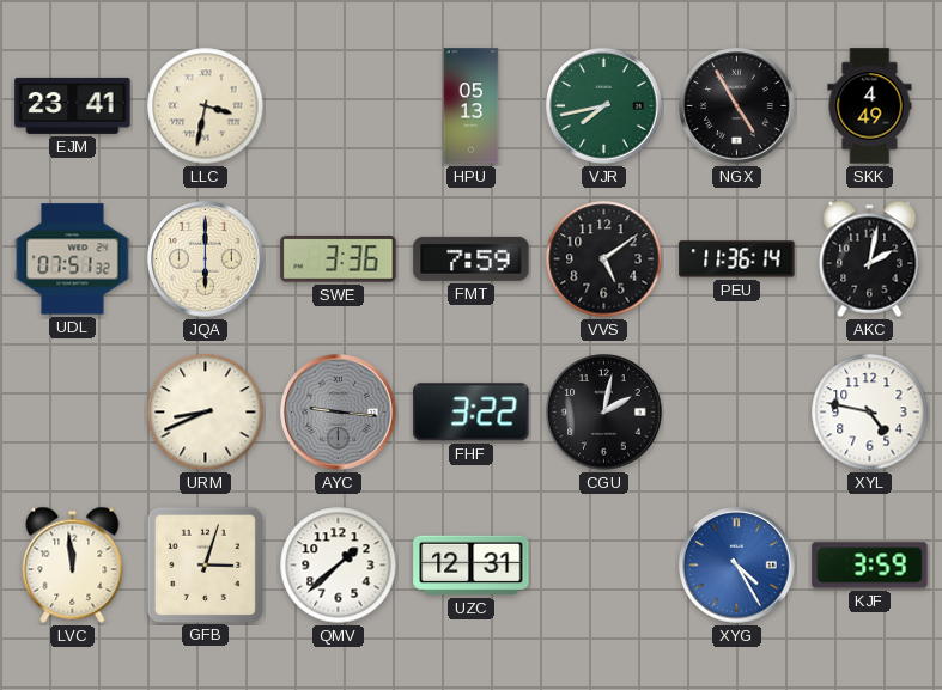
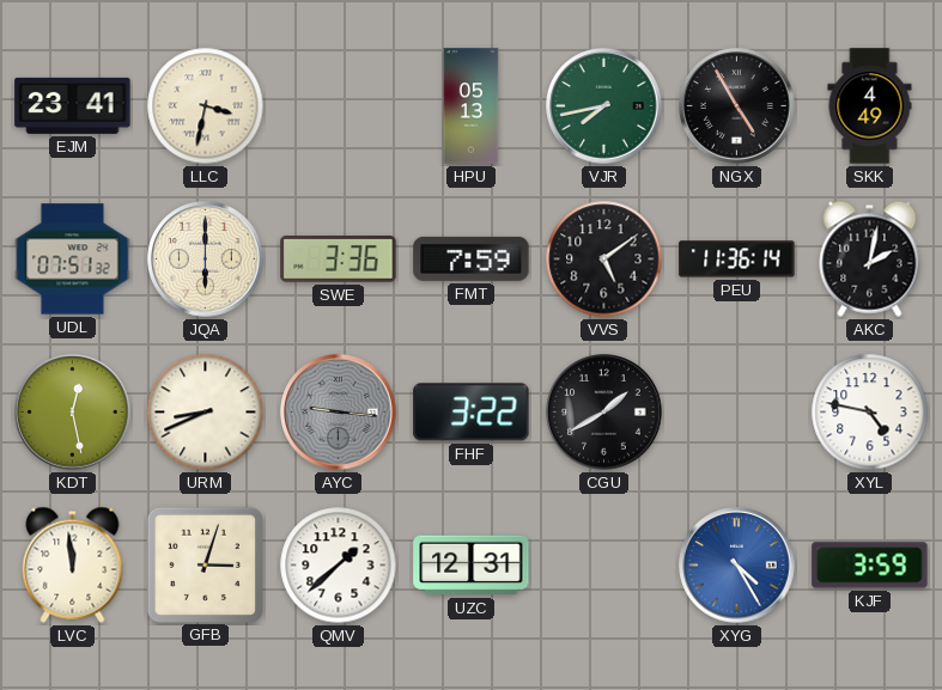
KDT: none -> 12:28
CGU: 2:02 -> 1:40
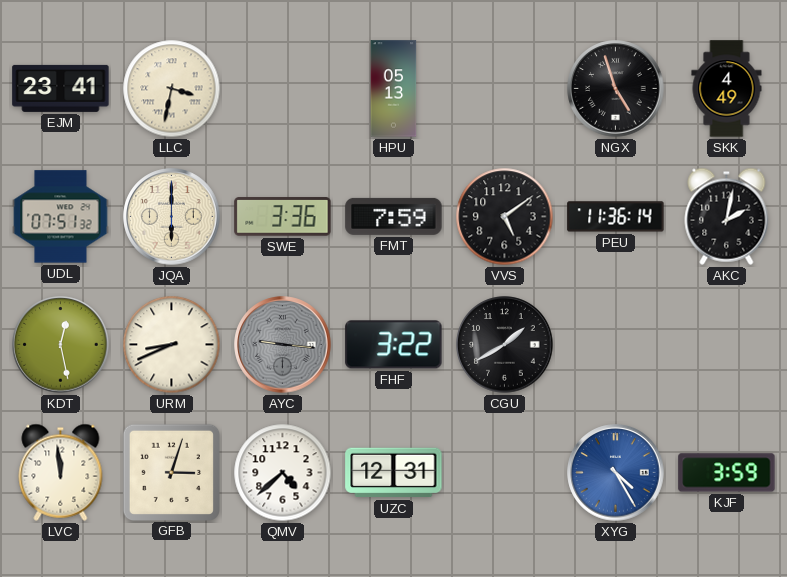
VJR: 7:43 -> none
NGX: 4:55 -> 4:57
XYL: 4:47 -> none
QMV: 1:38 -> 4:38
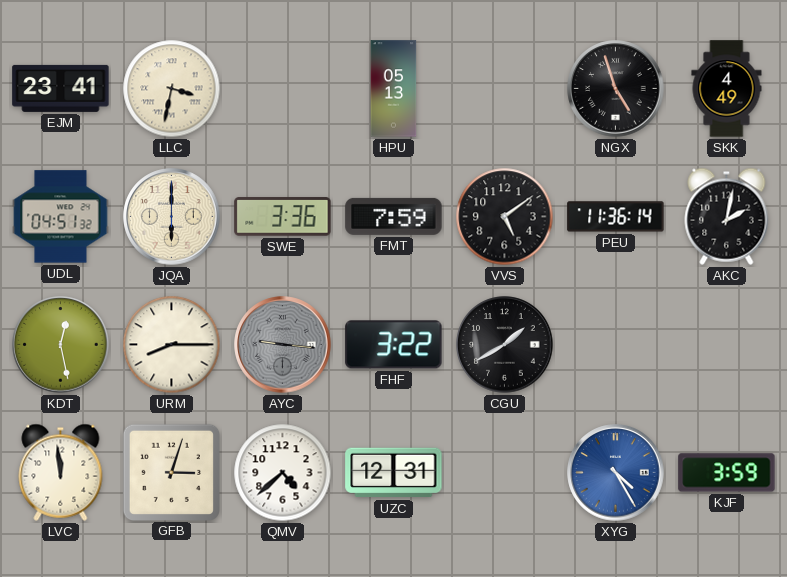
UDL: 07:51 -> 04:51
URM: 8:41 -> 8:15
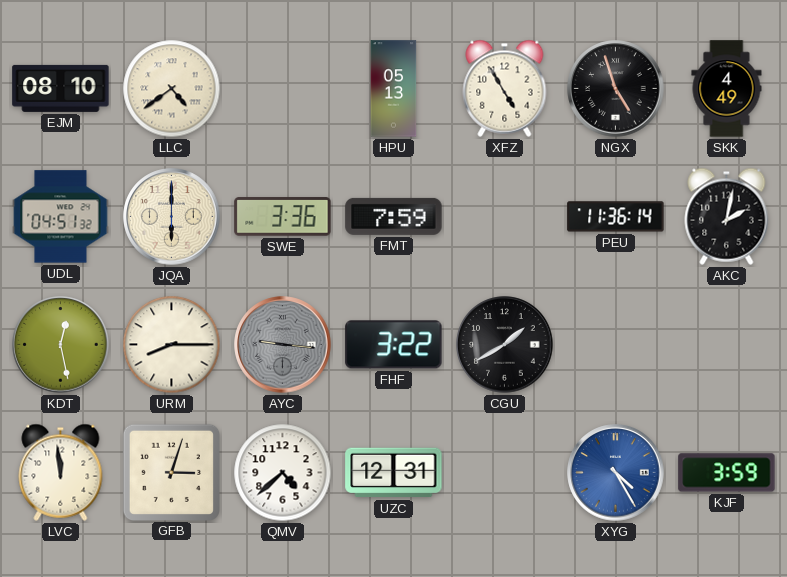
EJM: 23:41 -> 08:10
LLC: 3:32 -> 4:39
XFZ: none -> 4:55
VVS: 5:09 -> none
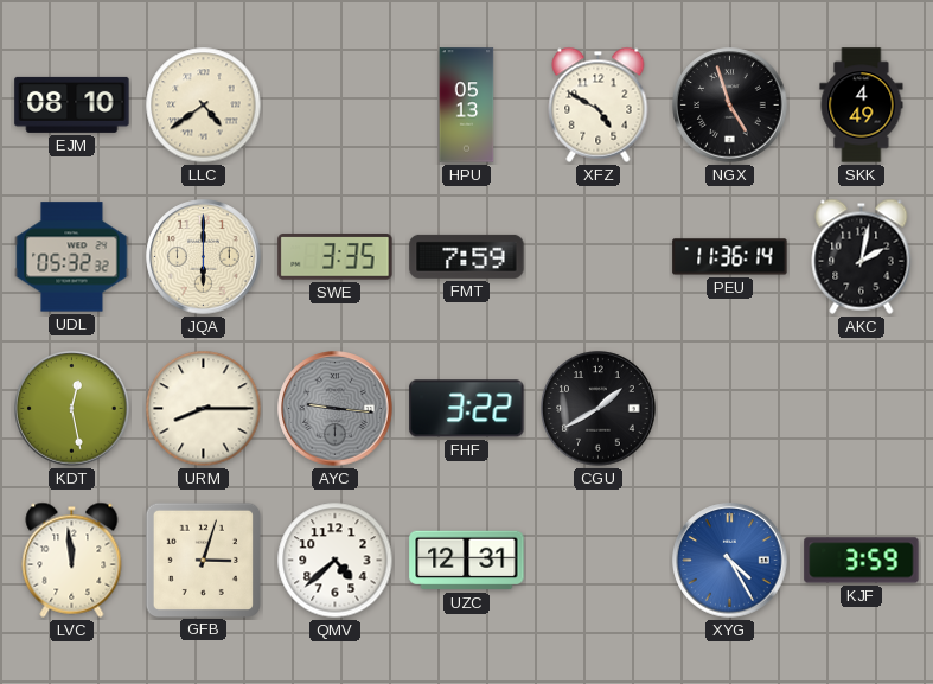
XFZ: 4:55 -> 4:50
UDL: 04:51 -> 05:32
SWE: 3:36 -> 3:35
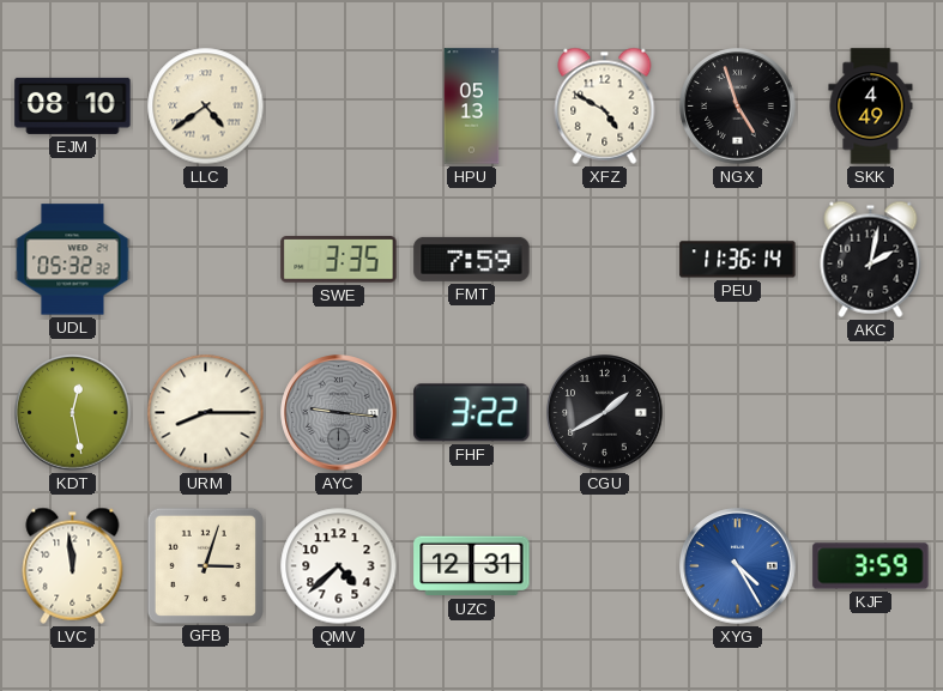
JQA: 6:00 -> none
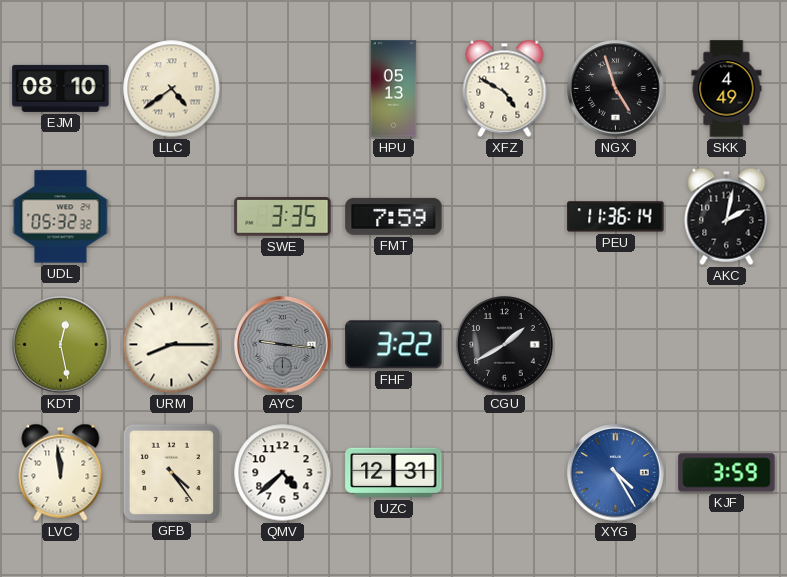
GFB: 3:03 -> 4:24
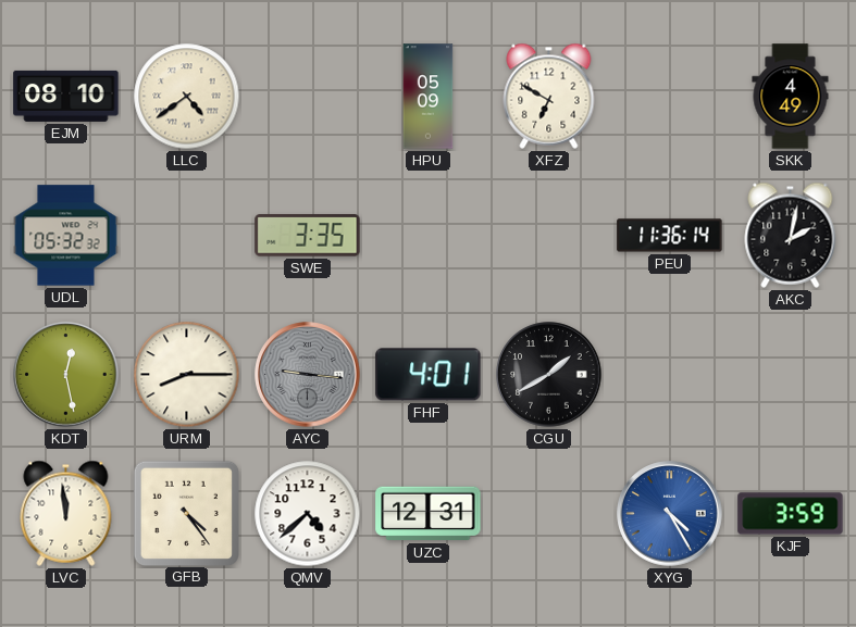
HPU: 05:13 -> 05:09
XFZ: 4:50 -> 6:50
NGX: 4:57 -> none
FMT: 7:59 -> none
FHF: 3:22 -> 4:01
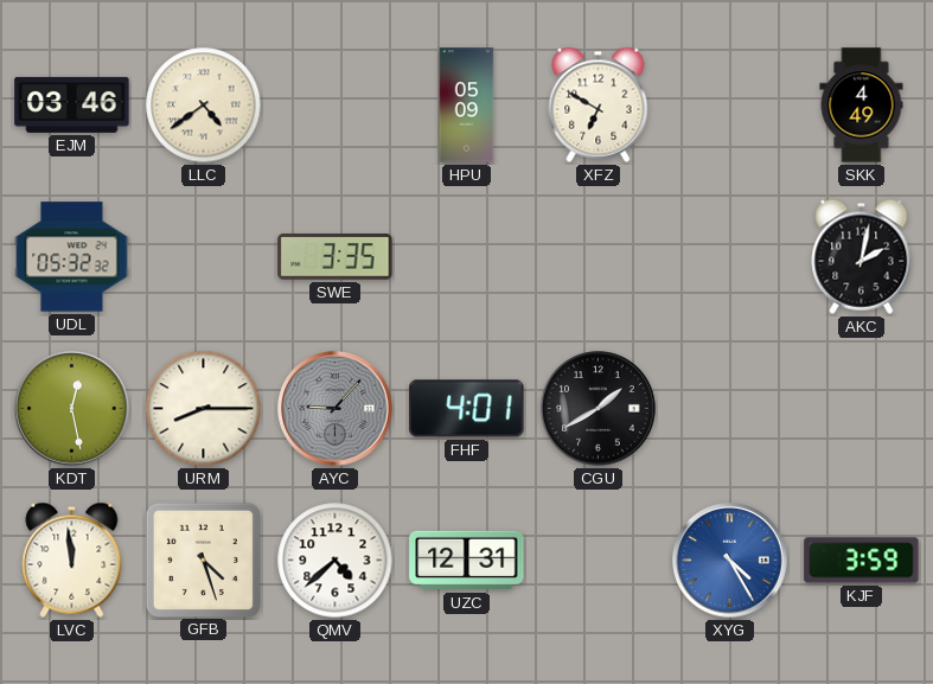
EJM: 08:10 -> 03:46
PEU: 11:36 -> none
AYC: 9:16 -> 9:07
GFB: 4:24 -> 4:27
